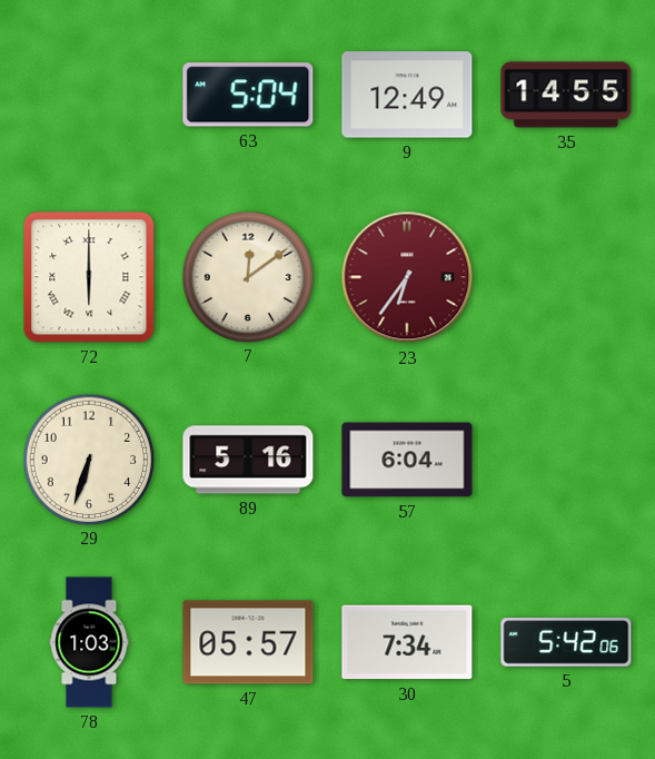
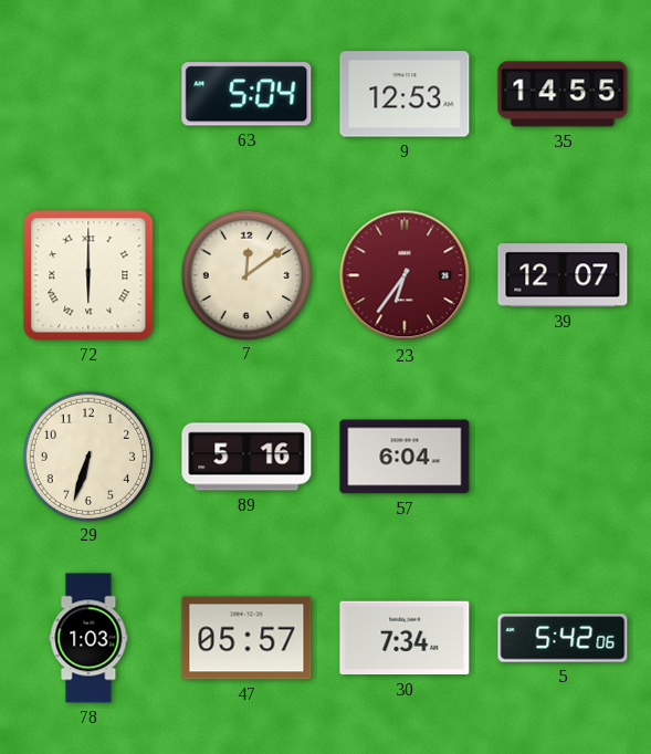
9: 12:49 -> 12:53
39: none -> 12:07
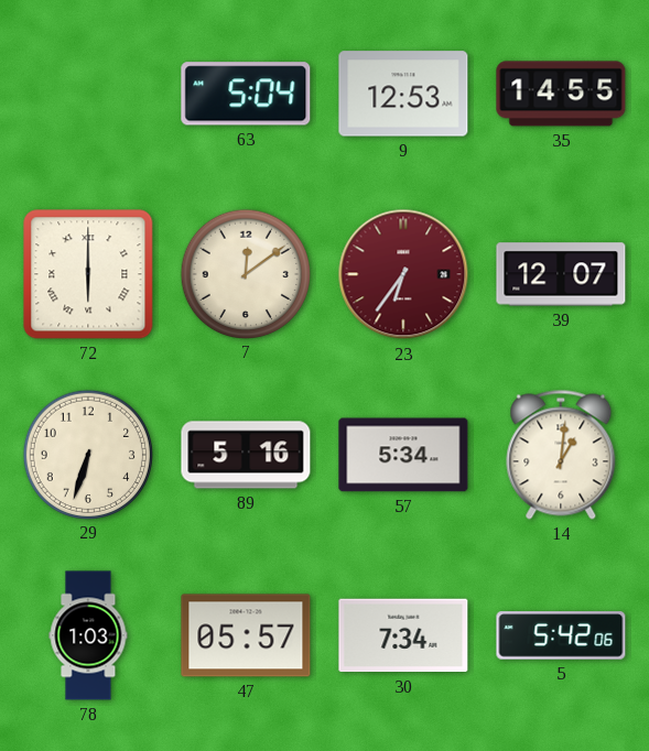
57: 6:04 -> 5:34
14: none -> 1:01
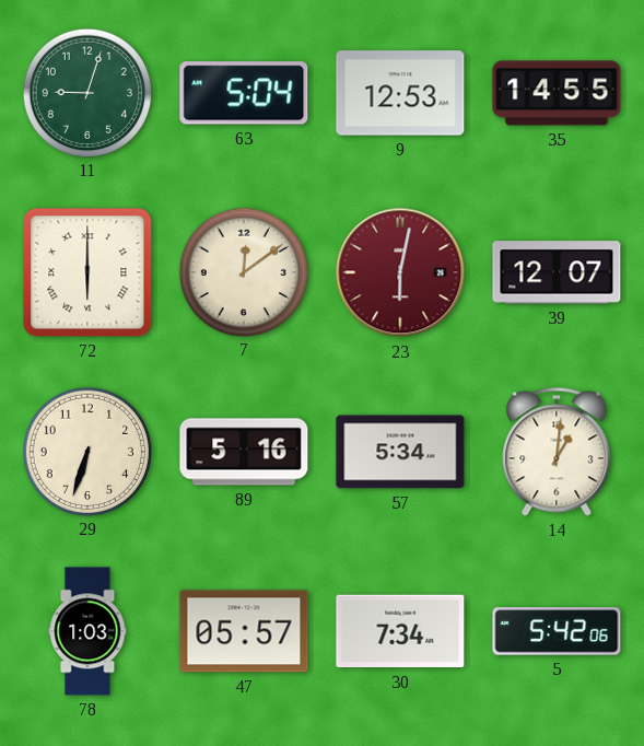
11: none -> 9:03
23: 6:36 -> 6:02
